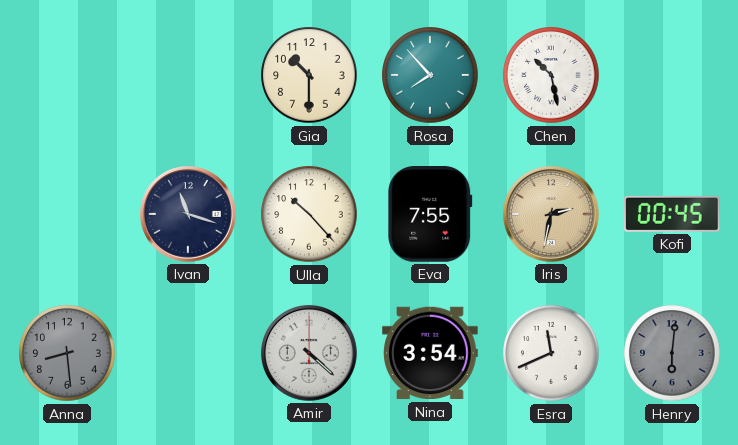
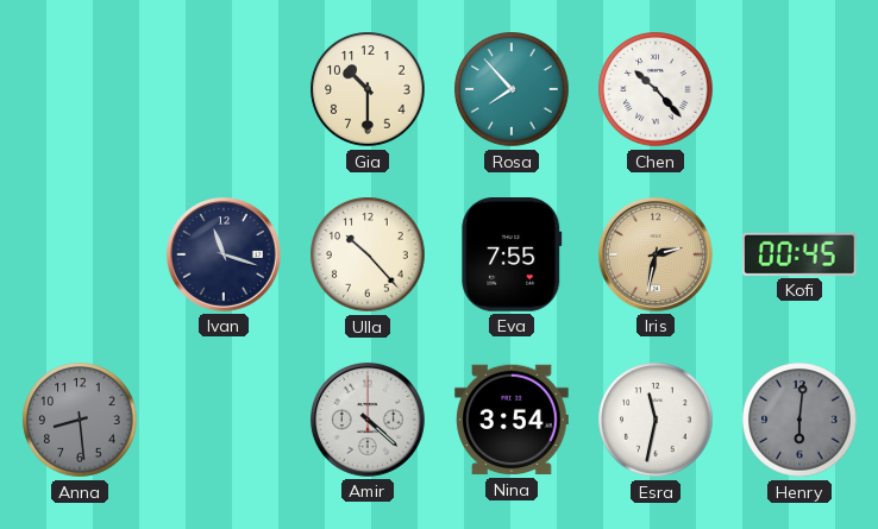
Chen: 10:28 -> 10:23
Esra: 11:41 -> 11:32
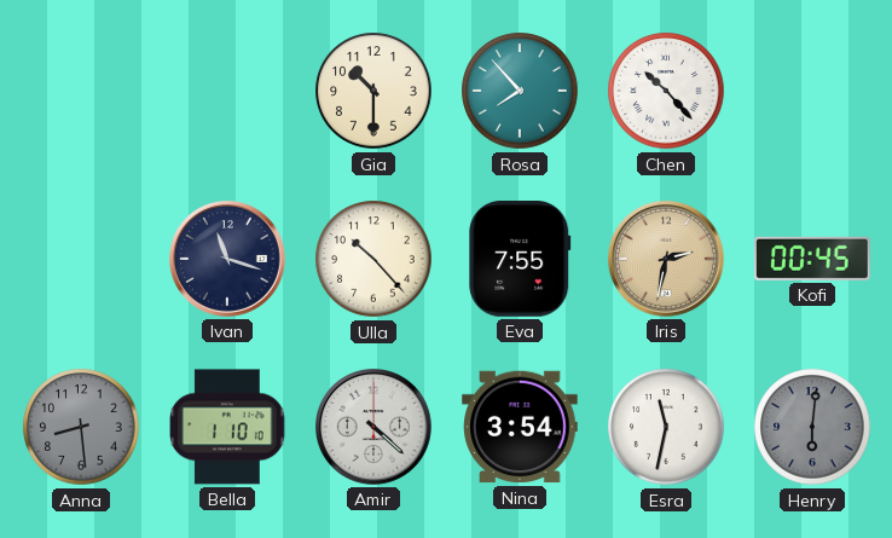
Bella: none -> 1:10
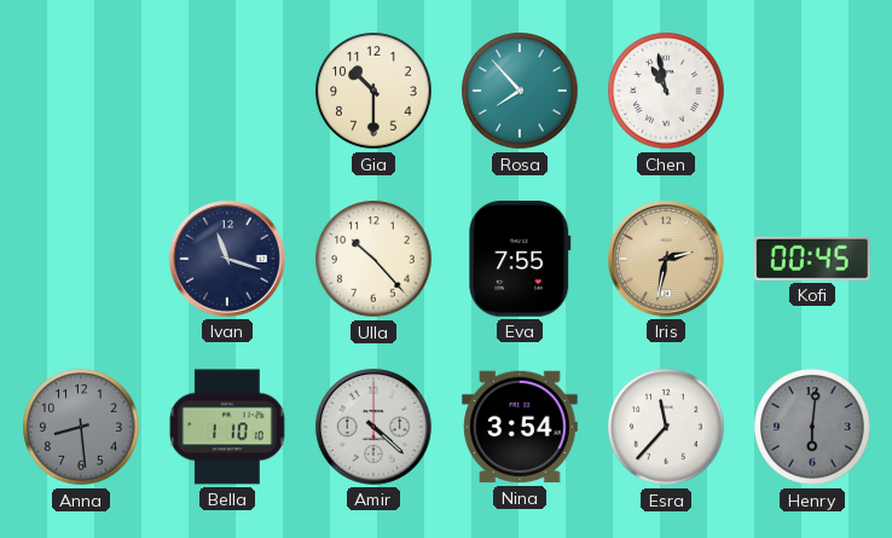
Chen: 10:23 -> 10:58
Esra: 11:32 -> 11:37
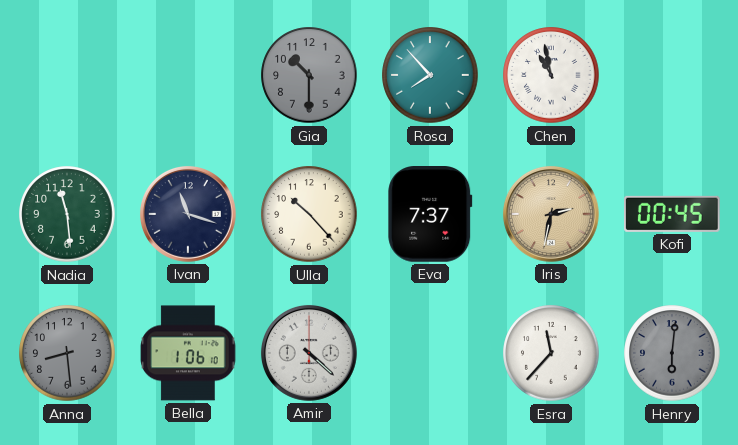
Gia dial: cream -> grey
Nadia: none -> 11:29
Eva: 7:55 -> 7:37
Bella: 1:10 -> 1:06
Nina: 3:54 -> none
